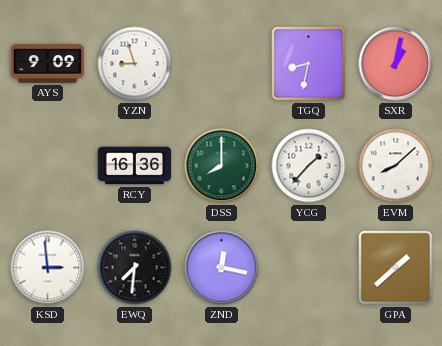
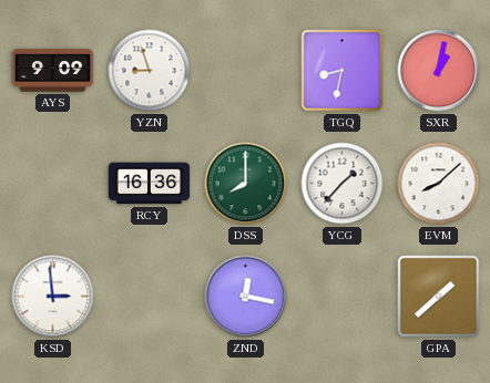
EWQ: 7:31 -> none
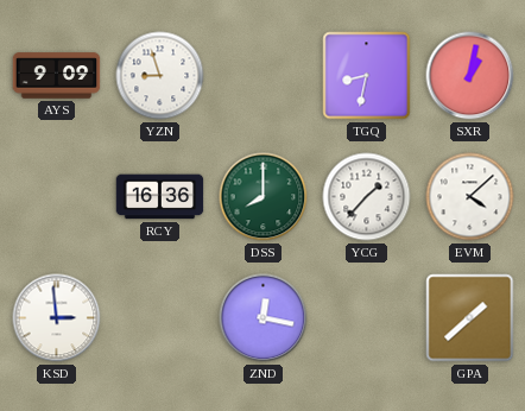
EVM: 8:08 -> 4:08
